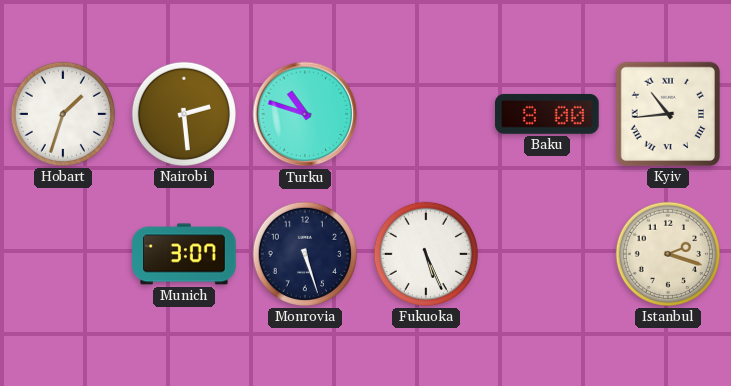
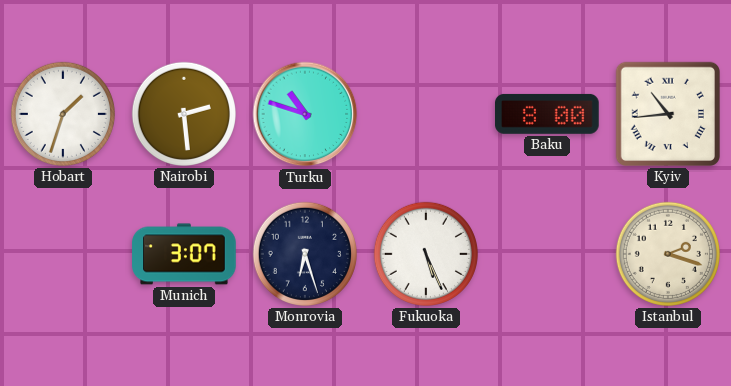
Monrovia: 5:27 -> 6:27
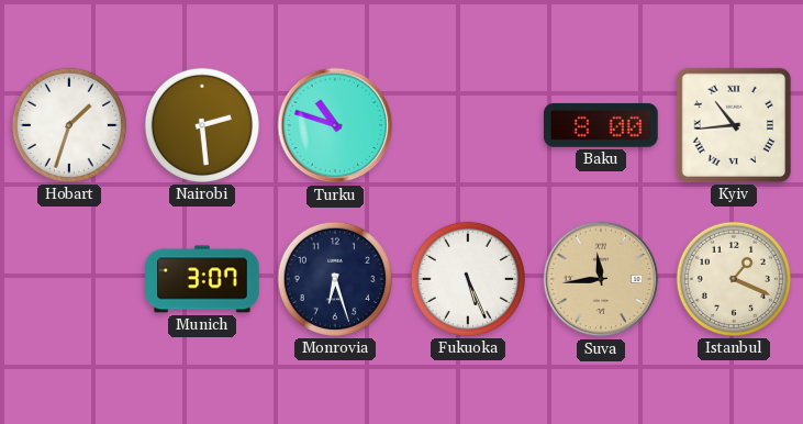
Suva: none -> 11:44
Istanbul: 2:18 -> 1:19
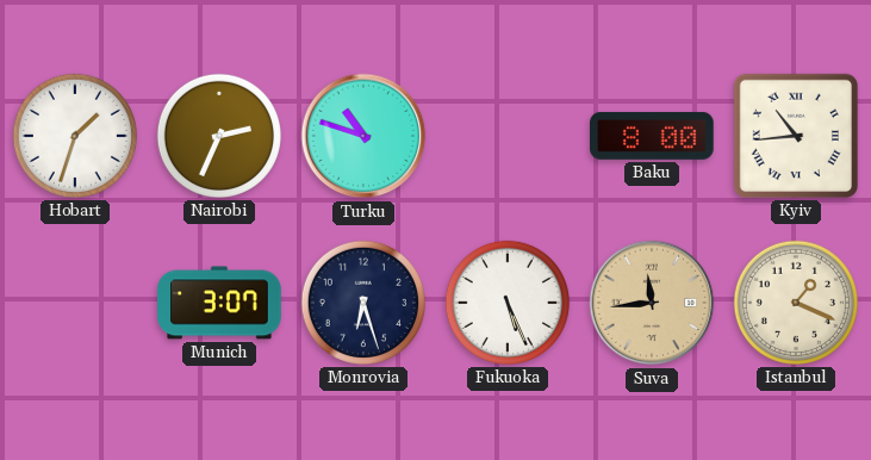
Nairobi: 2:29 -> 2:34
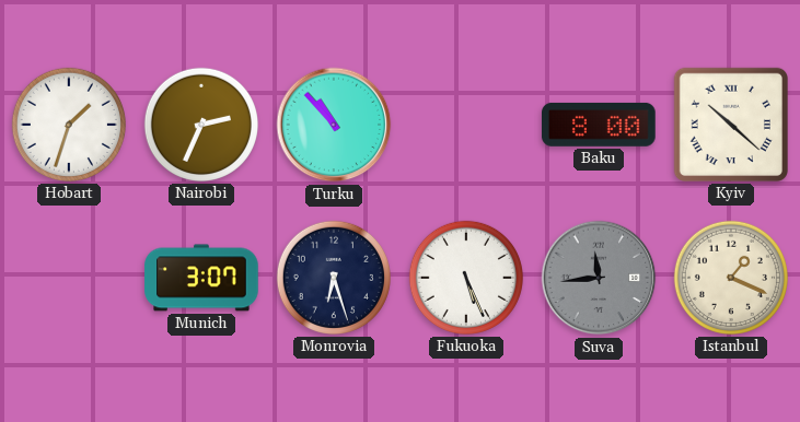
Turku: 10:48 -> 10:53
Kyiv: 10:44 -> 10:22
Suva dial: champagne -> grey
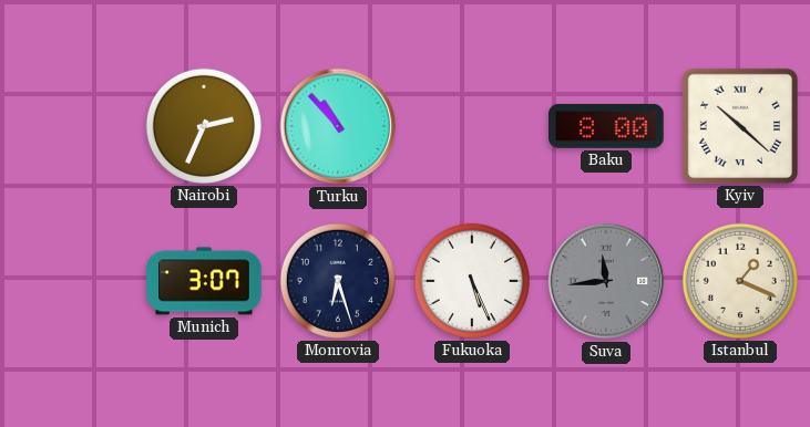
Hobart: 1:33 -> none
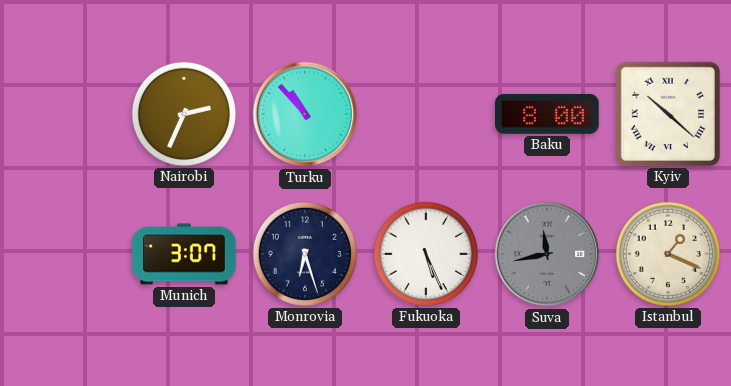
Suva: 11:44 -> 11:43
